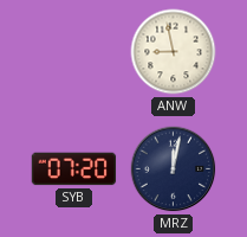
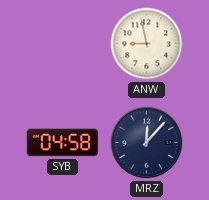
SYB: 07:20 -> 04:58
MRZ: 12:02 -> 12:07
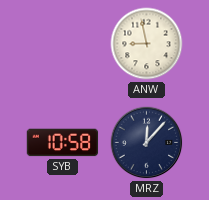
SYB: 04:58 -> 10:58
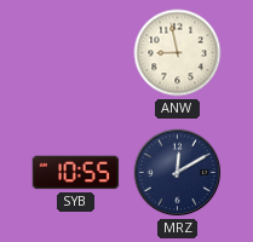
SYB: 10:58 -> 10:55
MRZ: 12:07 -> 12:10
